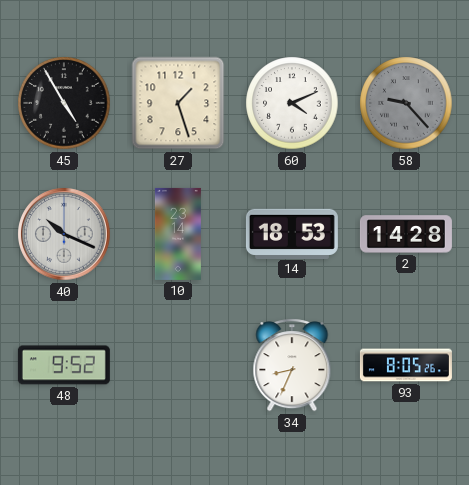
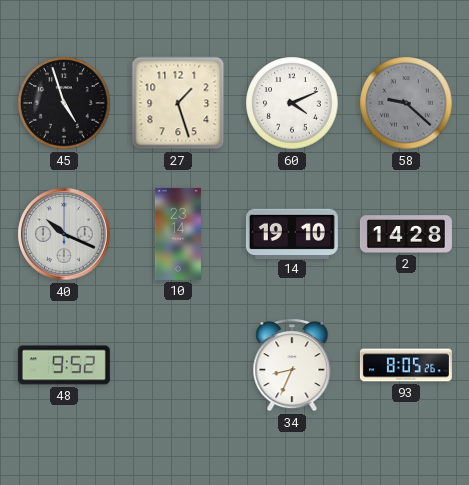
45: 4:55 -> 4:57
58: 9:23 -> 9:22
14: 18:53 -> 19:10
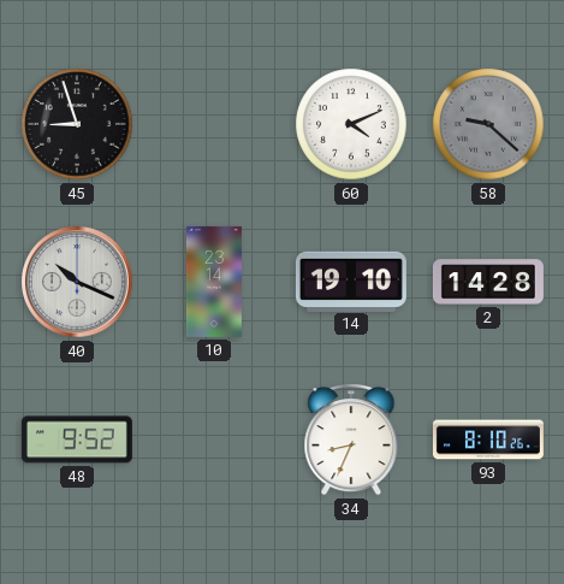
45: 4:57 -> 8:57
27: 1:27 -> none
93: 8:05 -> 8:10
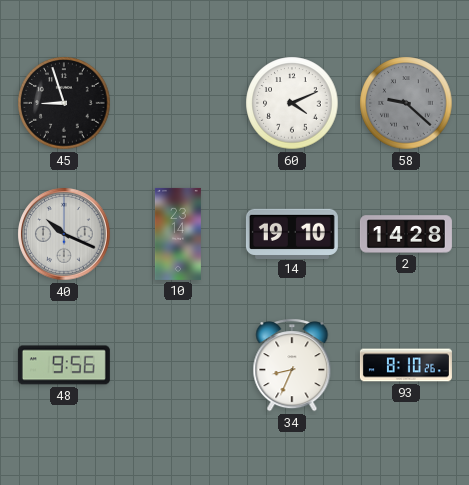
48: 9:52 -> 9:56
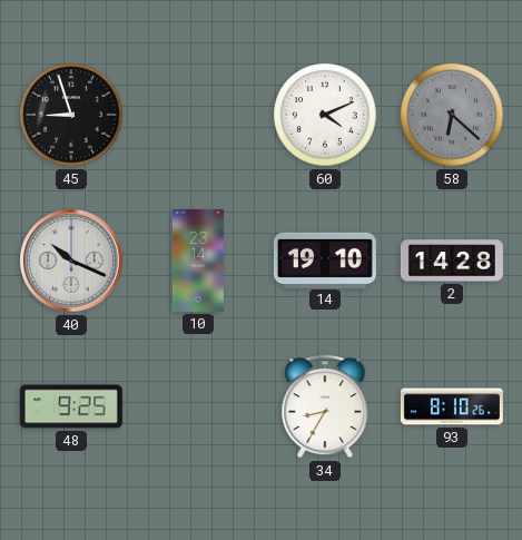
58: 9:22 -> 6:22
48: 9:56 -> 9:25
34: 8:34 -> 8:35
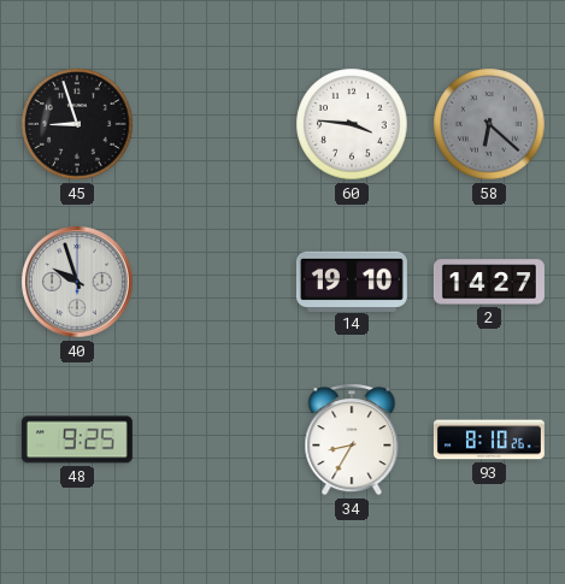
60: 4:11 -> 3:46
40: 10:19 -> 9:57
10: 23:14 -> none
2: 14:28 -> 14:27
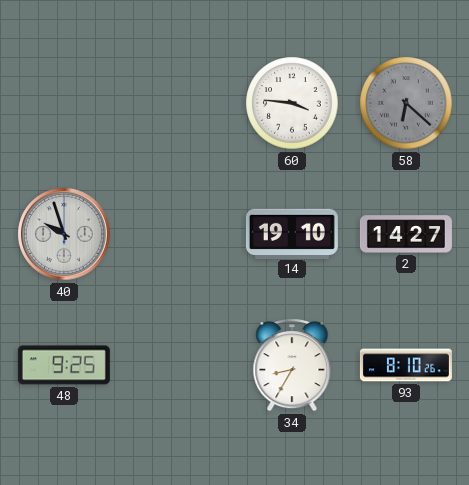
45: 8:57 -> none
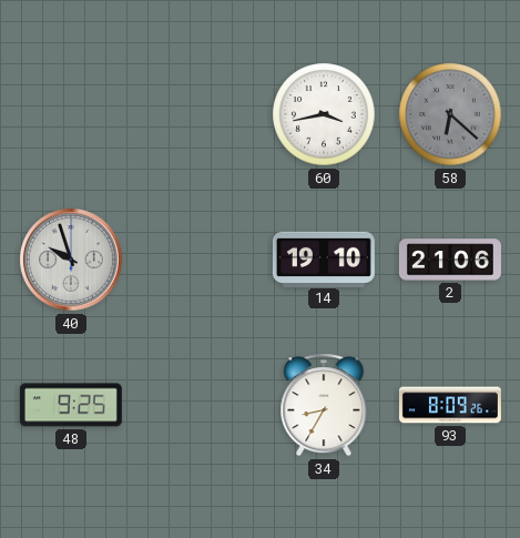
60: 3:46 -> 3:43
2: 14:27 -> 21:06
93: 8:10 -> 8:09
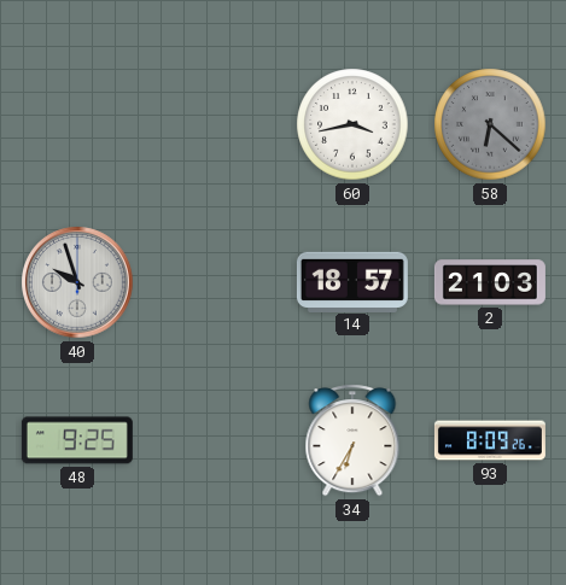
14: 19:10 -> 18:57
2: 21:06 -> 21:03
34: 8:35 -> 6:35
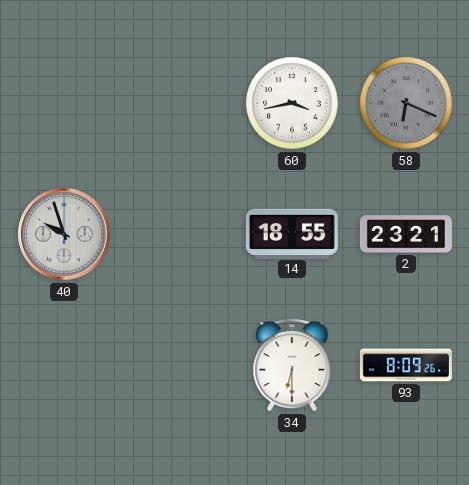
58: 6:22 -> 6:19
14: 18:57 -> 18:55
2: 21:03 -> 23:21
48: 9:25 -> none
34: 6:35 -> 6:30
